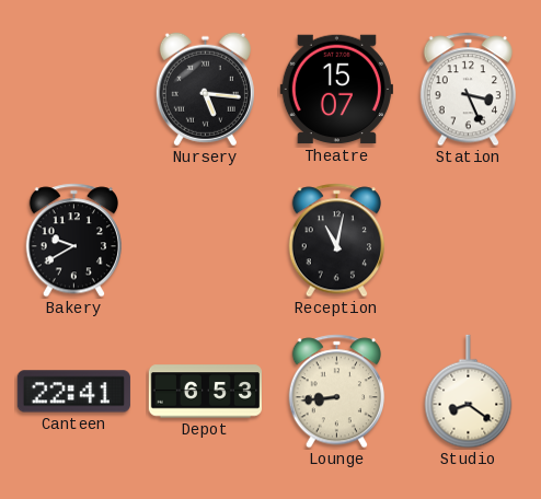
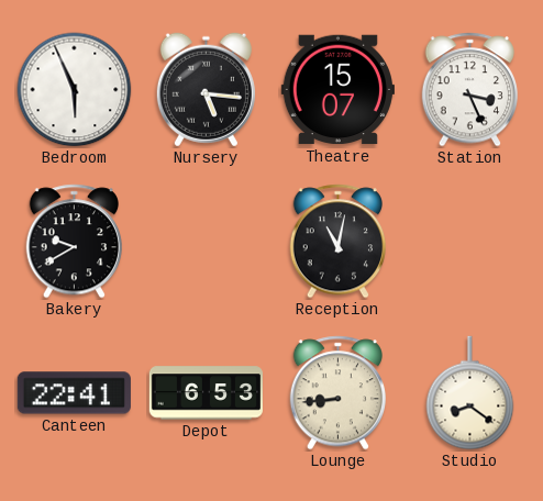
Bedroom: none -> 5:56
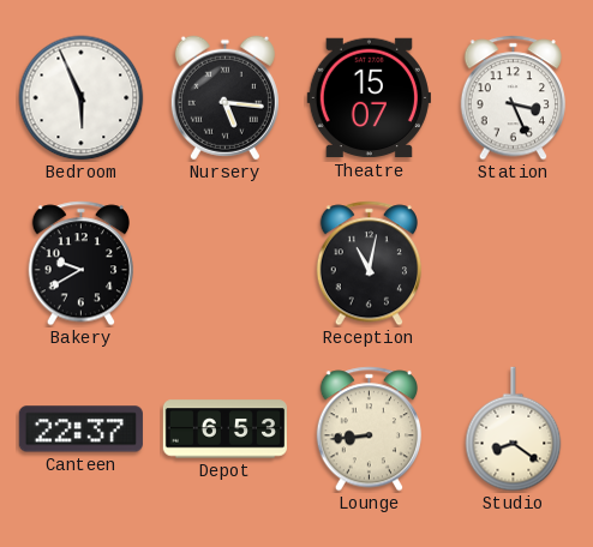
Canteen: 22:41 -> 22:37
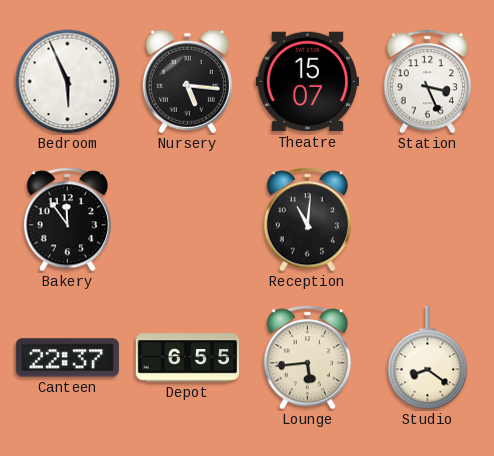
Bakery: 9:40 -> 11:54
Reception: 11:02 -> 11:01
Depot: 6:53 -> 6:55
Lounge: 8:44 -> 5:44
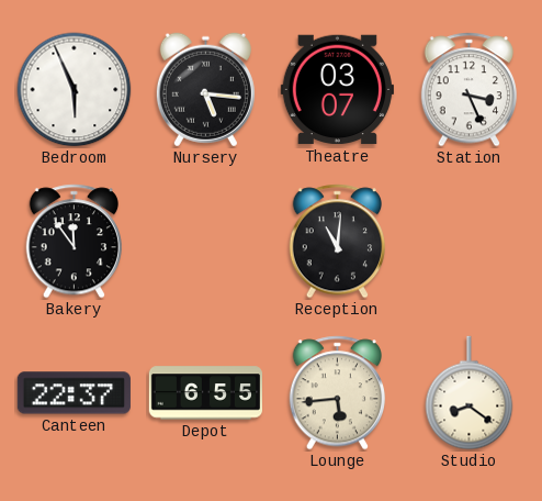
Theatre: 15:07 -> 03:07
